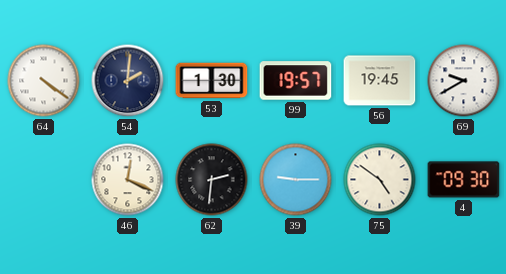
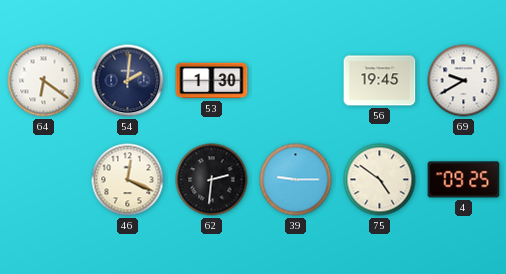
64: 4:21 -> 6:21
99: 19:57 -> none
4: 09:30 -> 09:25
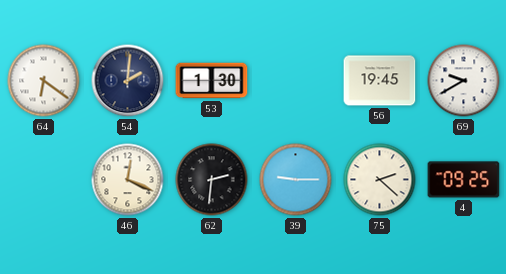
75: 4:51 -> 2:22
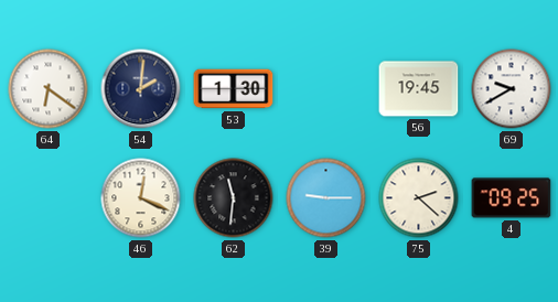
62: 2:31 -> 11:31
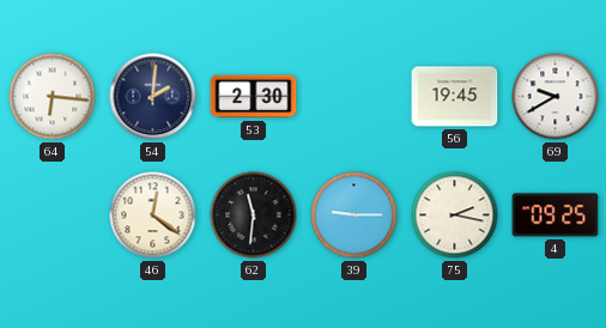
64: 6:21 -> 6:16
53: 1:30 -> 2:30
46: 12:19 -> 12:21
75: 2:22 -> 2:17
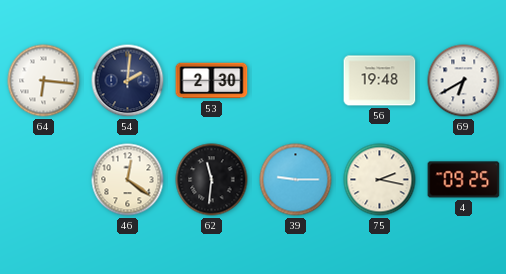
56: 19:45 -> 19:48
69: 9:40 -> 6:40
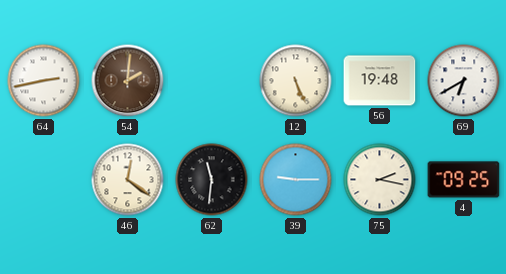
64: 6:16 -> 2:43
54 dial: navy -> brown
53: 2:30 -> none
12: none -> 5:26
